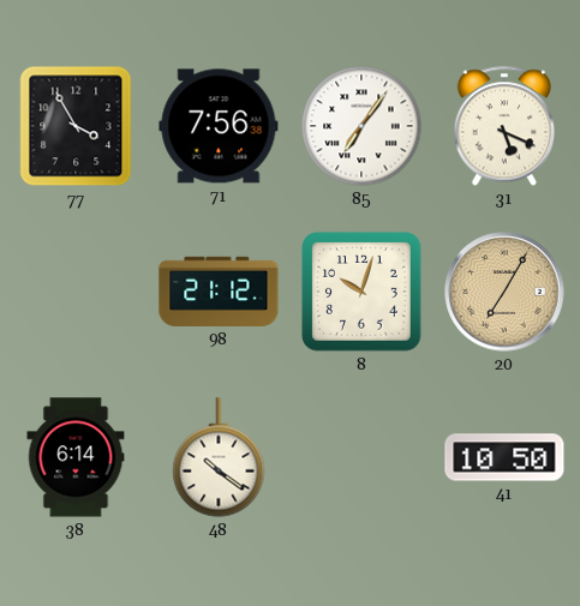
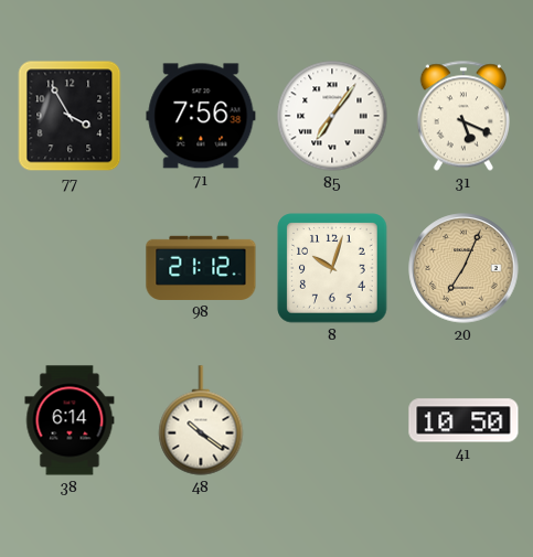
20: 7:05 -> 7:04
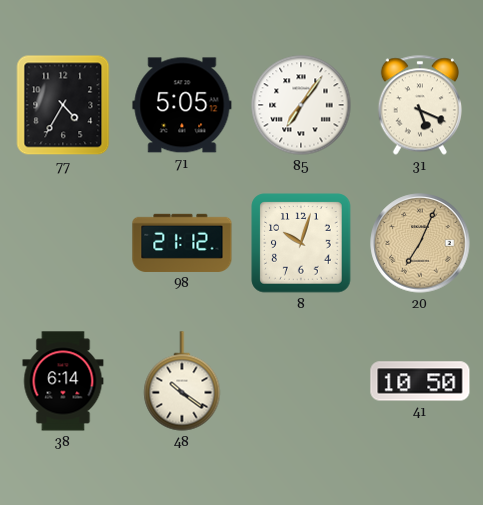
77: 3:55 -> 4:35
71: 7:56 -> 5:05
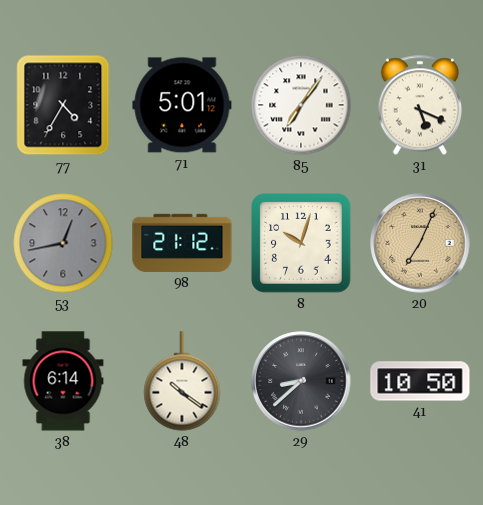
71: 5:05 -> 5:01
53: none -> 12:43
29: none -> 8:38
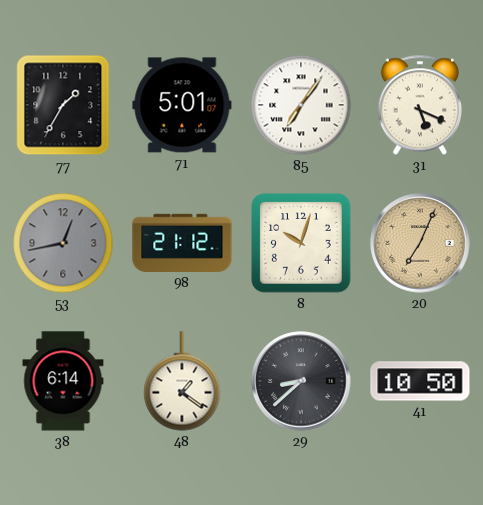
77: 4:35 -> 1:35
71: 5:01:12 -> 5:01:07
48: 10:21 -> 1:21
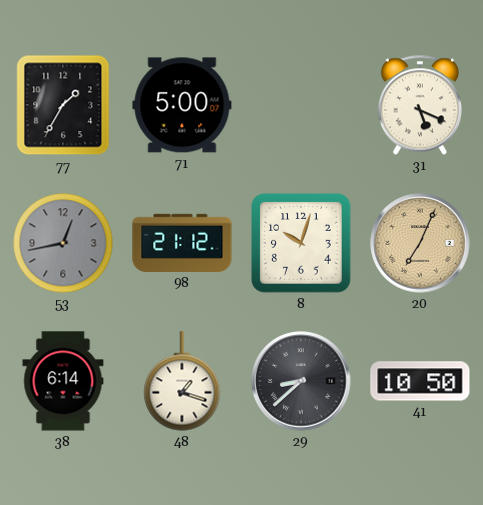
71: 5:01 -> 5:00
85: 7:06 -> none
48: 1:21 -> 1:18
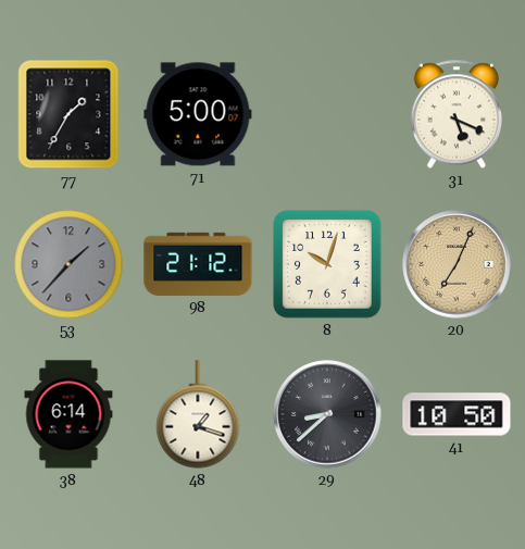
53: 12:43 -> 1:37
